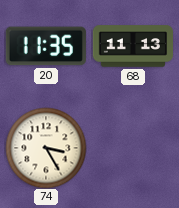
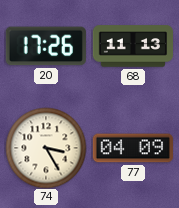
20: 11:35 -> 17:26
77: none -> 04:09
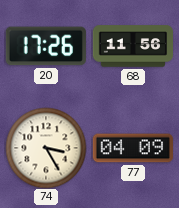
68: 11:13 -> 11:56
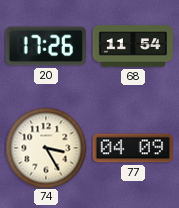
68: 11:56 -> 11:54
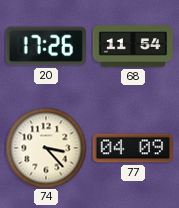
74: 3:25 -> 3:23
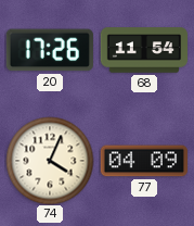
74: 3:23 -> 4:04
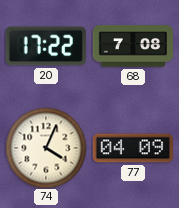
20: 17:26 -> 17:22
68: 11:54 -> 7:08
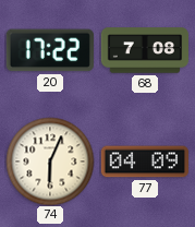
74: 4:04 -> 6:04
